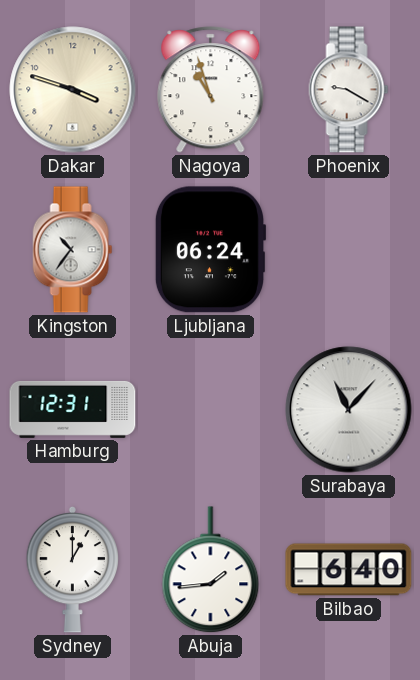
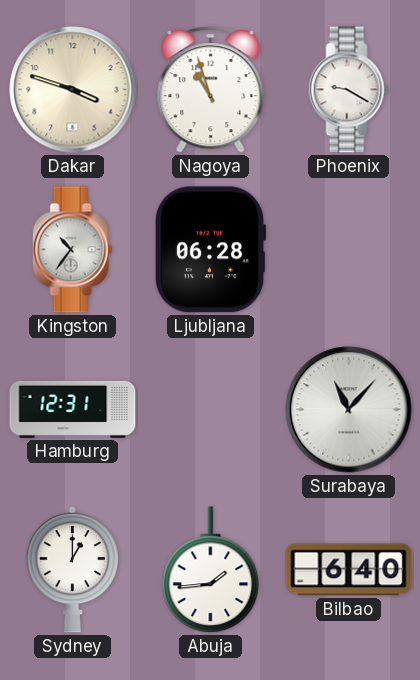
Ljubljana: 06:24 -> 06:28
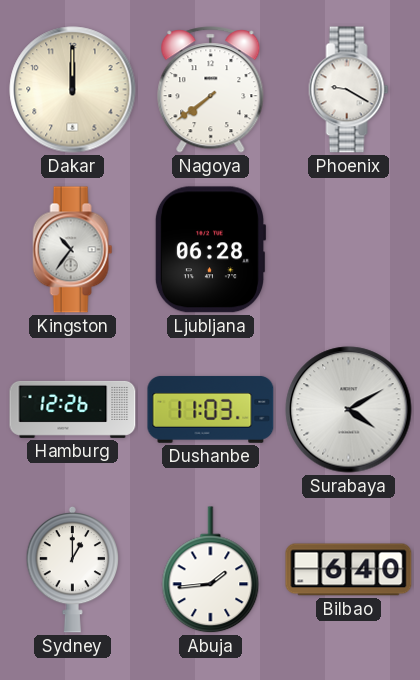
Dakar: 3:48 -> 12:00
Nagoya: 10:57 -> 7:39
Hamburg: 12:31 -> 12:26
Dushanbe: none -> 11:03
Surabaya: 11:07 -> 4:10
